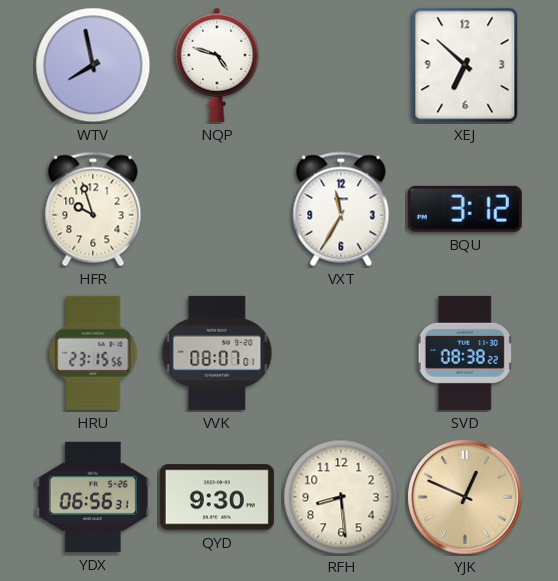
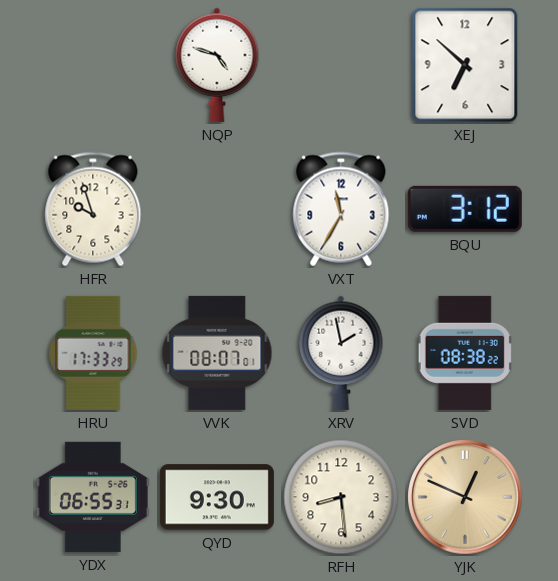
WTV: 7:58 -> none
HRU: 23:15 -> 17:33
XRV: none -> 1:58
YDX: 06:56 -> 06:55
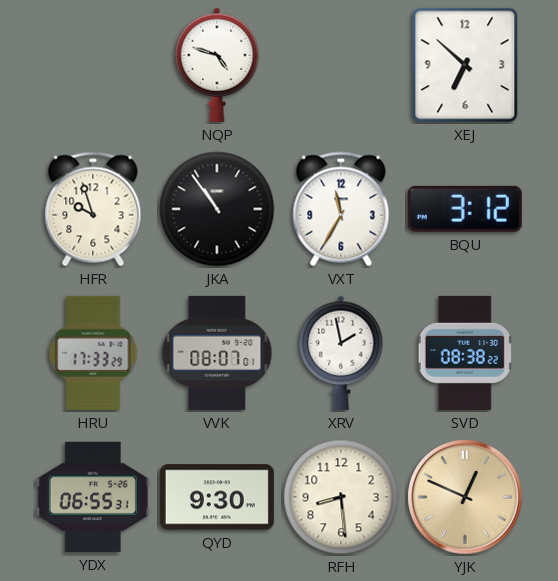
JKA: none -> 10:54
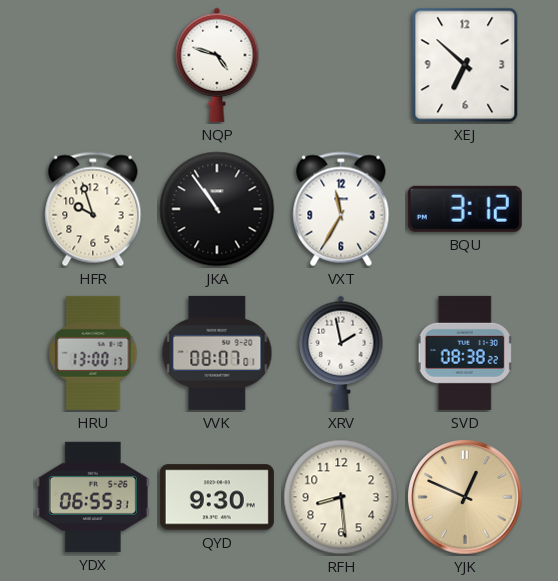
HRU: 17:33 -> 13:00
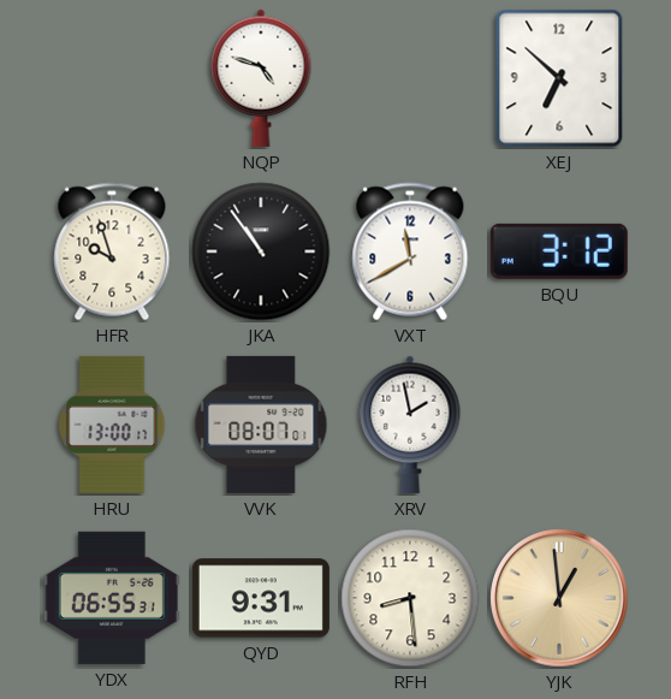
VXT: 11:35 -> 11:40
SVD: 08:38 -> none
QYD: 9:30 -> 9:31
YJK: 12:49 -> 12:59
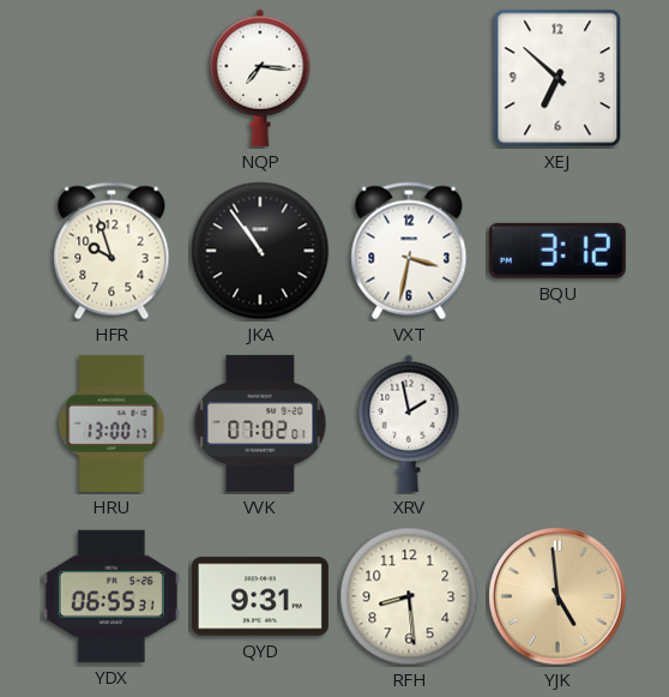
NQP: 4:48 -> 7:16
VXT: 11:40 -> 3:32
VVK: 08:07 -> 07:02
YJK: 12:59 -> 4:59
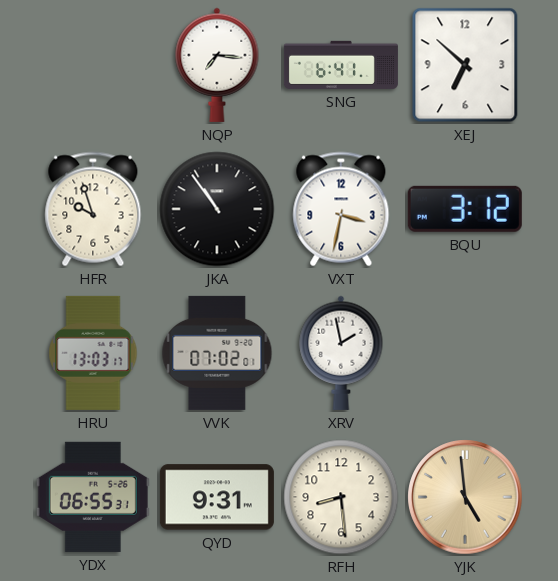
SNG: none -> 6:41
HRU: 13:00 -> 13:03
